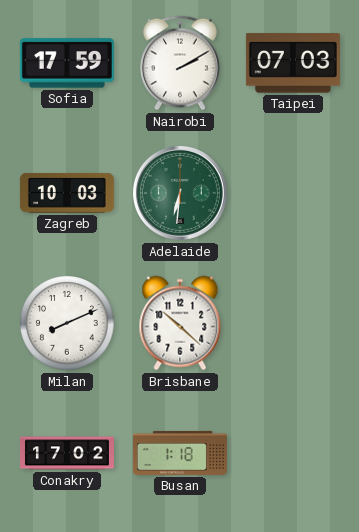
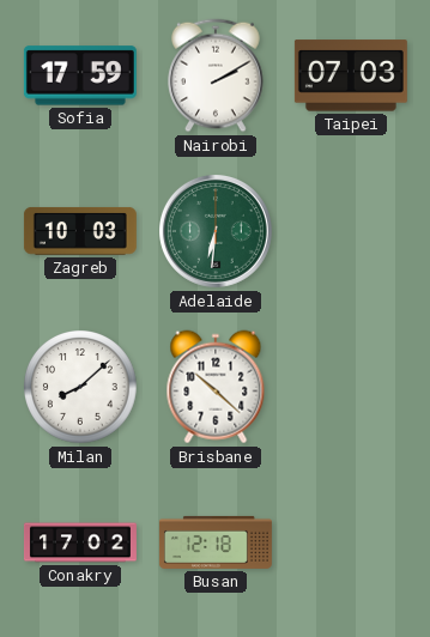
Milan: 8:11 -> 8:08
Busan: 1:18 -> 12:18
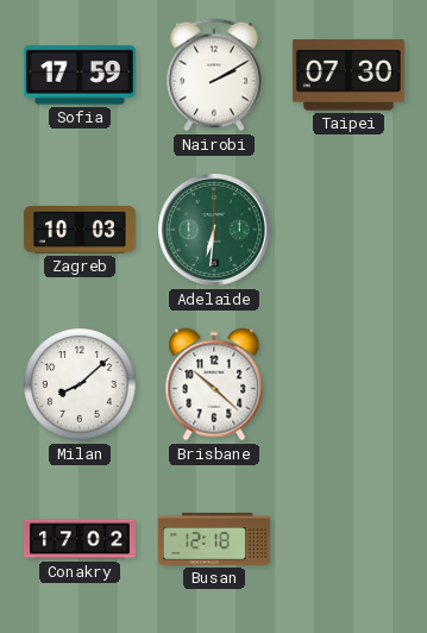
Taipei: 07:03 -> 07:30
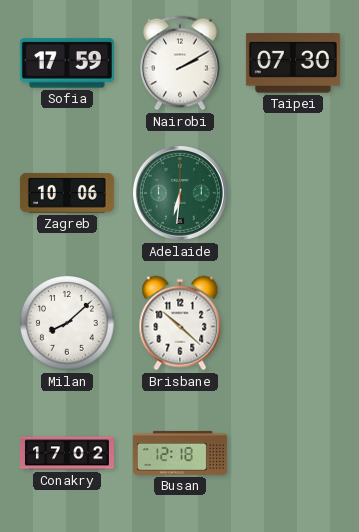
Zagreb: 10:03 -> 10:06
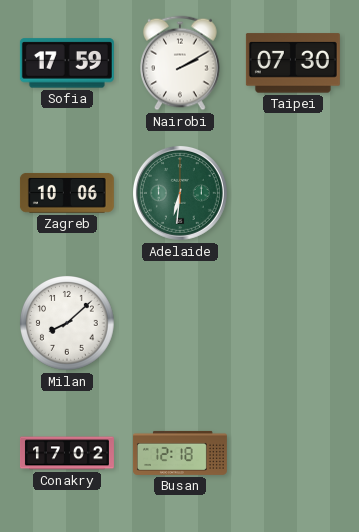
Brisbane: 10:22 -> none
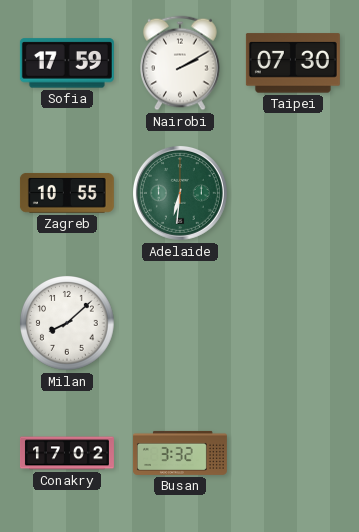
Zagreb: 10:06 -> 10:55
Busan: 12:18 -> 3:32
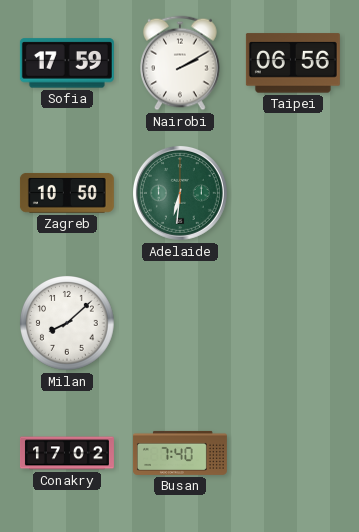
Taipei: 07:30 -> 06:56
Zagreb: 10:55 -> 10:50
Busan: 3:32 -> 7:40
